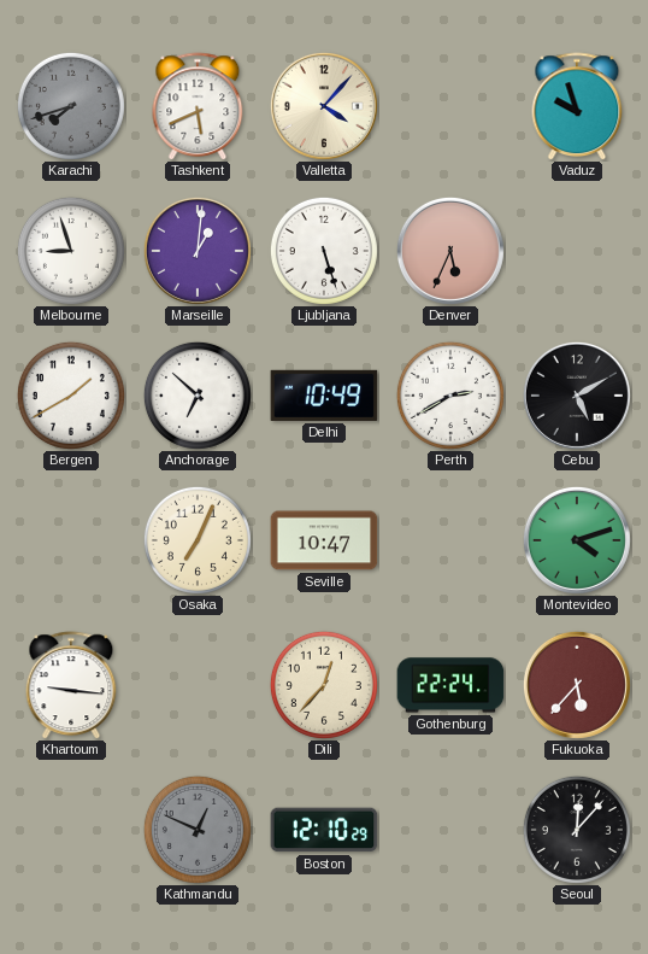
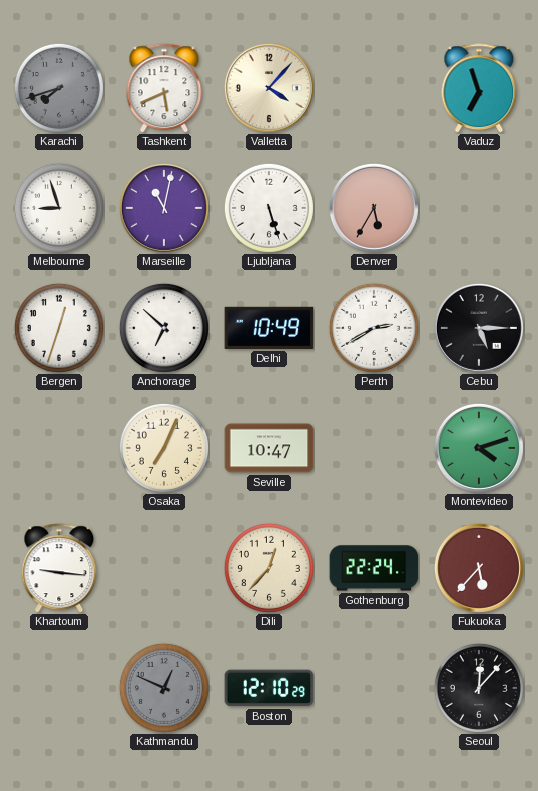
Vaduz: 9:57 -> 6:57
Marseille: 1:01 -> 11:02
Denver: 5:34 -> 5:35
Bergen: 1:40 -> 12:33
Cebu: 5:10 -> 5:15
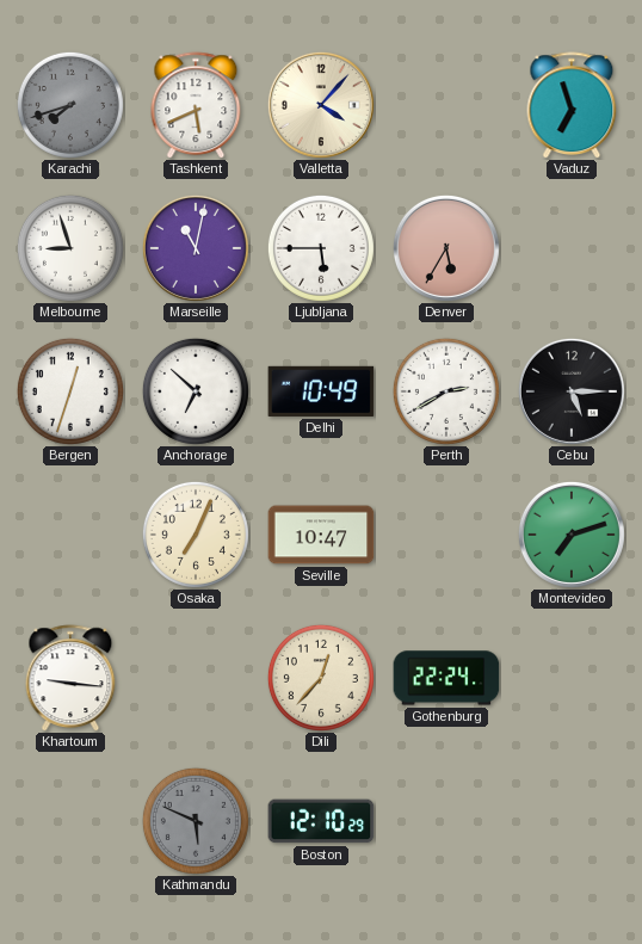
Ljubljana: 5:27 -> 5:45
Montevideo: 4:12 -> 7:12
Fukuoka: 5:37 -> none
Kathmandu: 12:49 -> 5:49
Seoul: 12:07 -> none
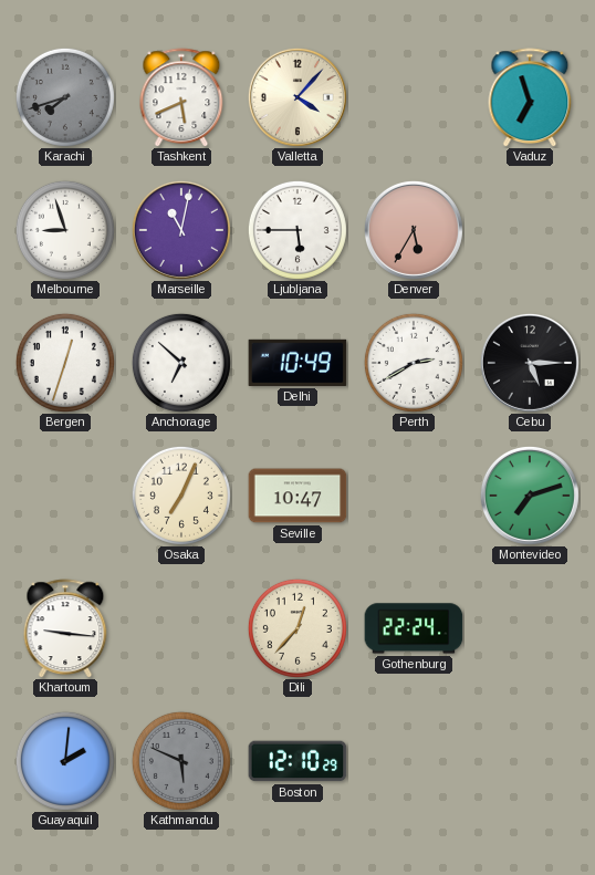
Guayaquil: none -> 2:01
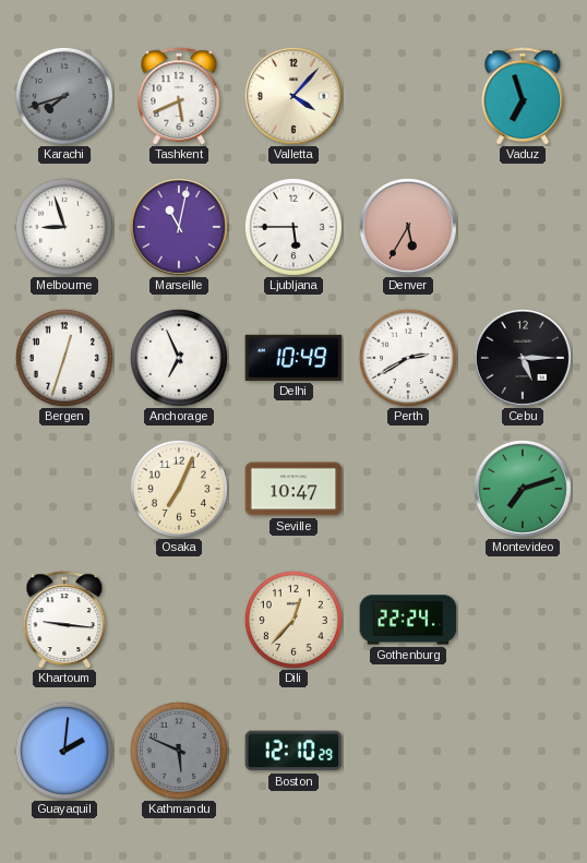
Anchorage: 6:52 -> 6:56
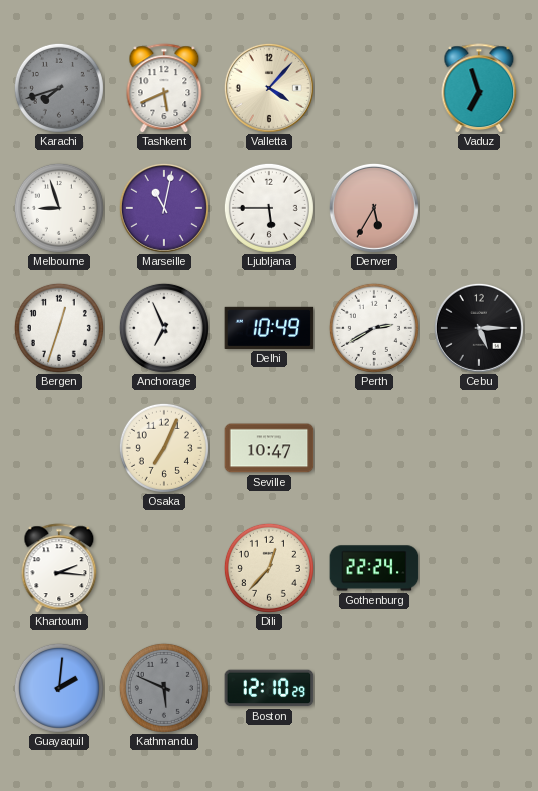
Montevideo: 7:12 -> none
Khartoum: 9:16 -> 2:16
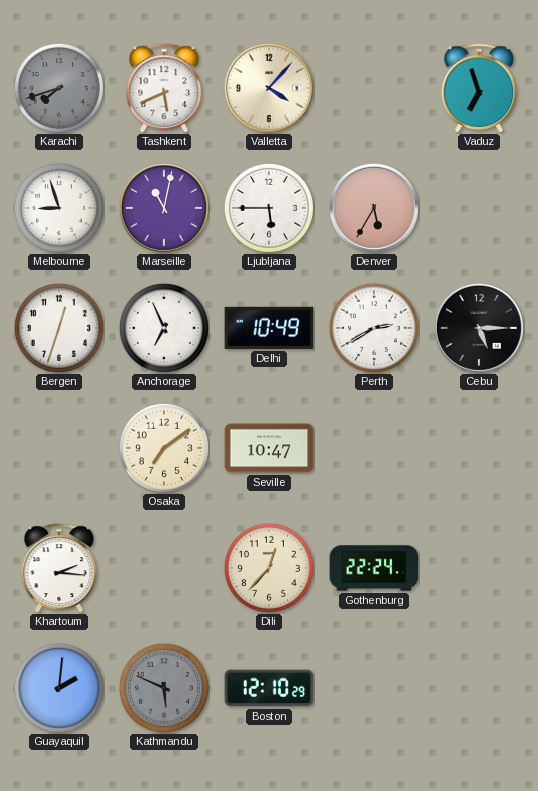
Osaka: 7:04 -> 7:09
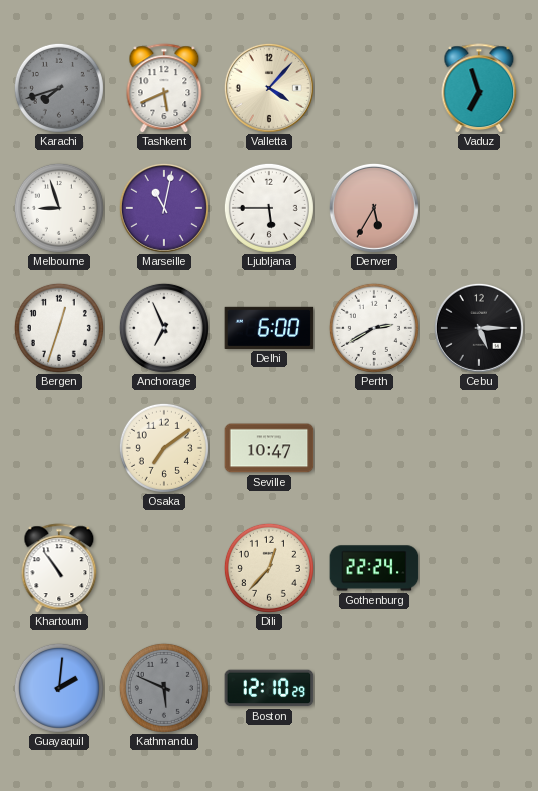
Delhi: 10:49 -> 6:00
Khartoum: 2:16 -> 10:54
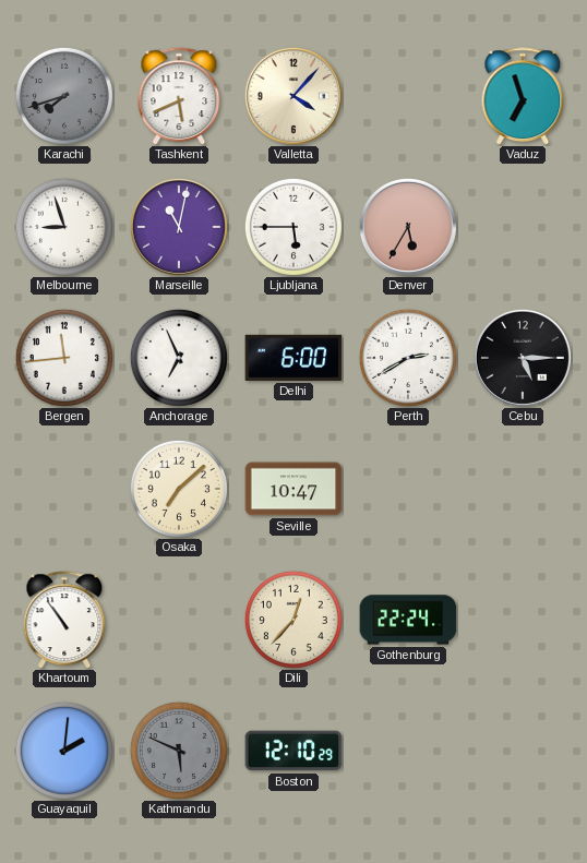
Bergen: 12:33 -> 11:44
Osaka: 7:09 -> 7:08
